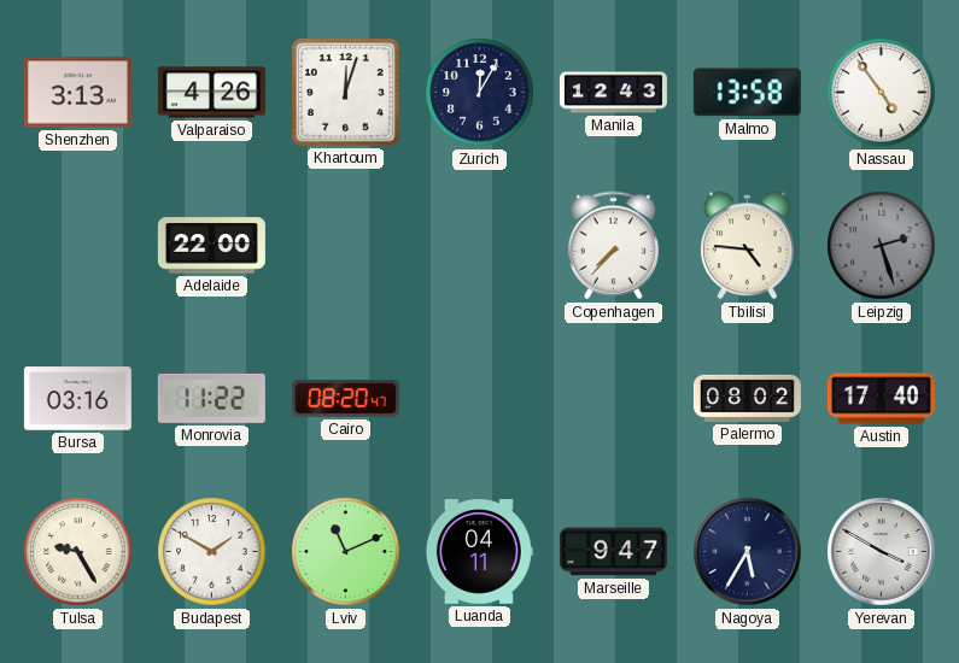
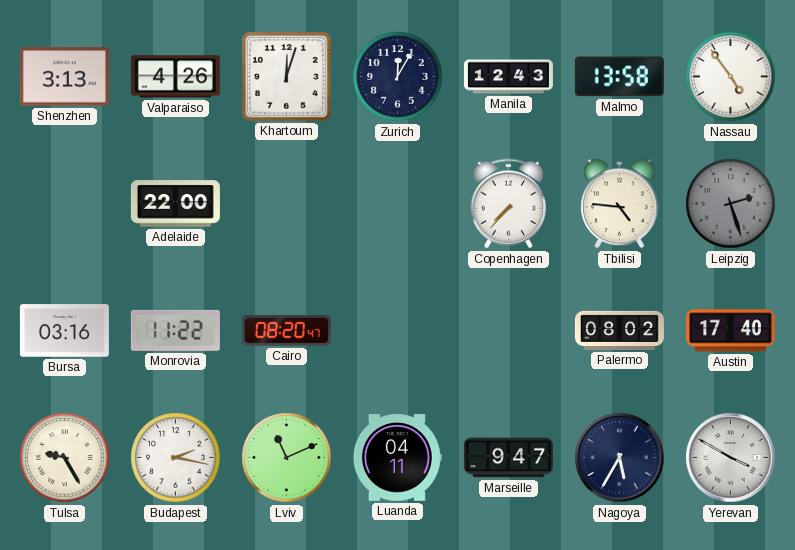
Budapest: 1:50 -> 2:17
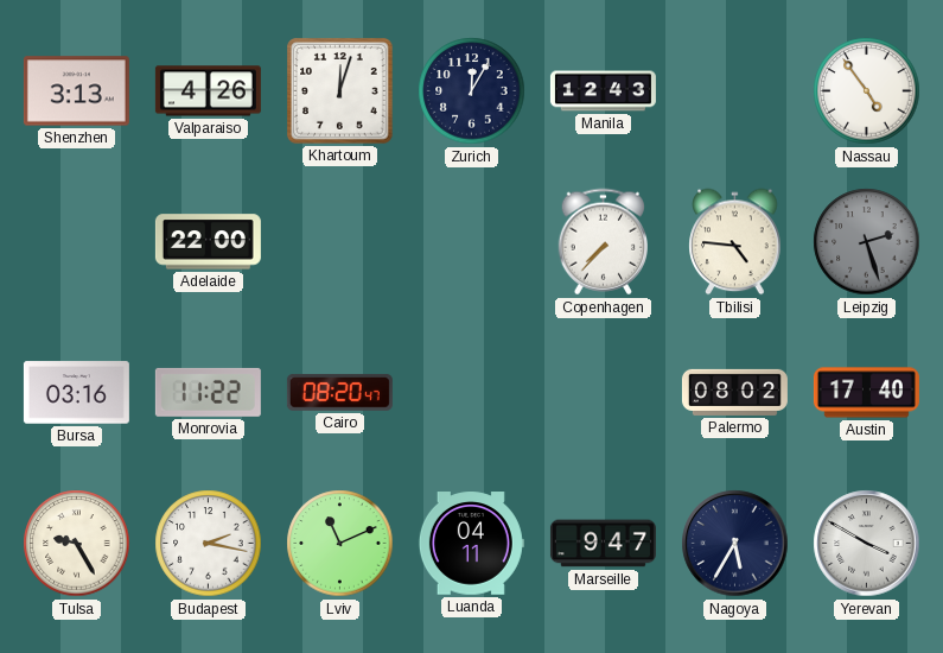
Malmo: 13:58 -> none
